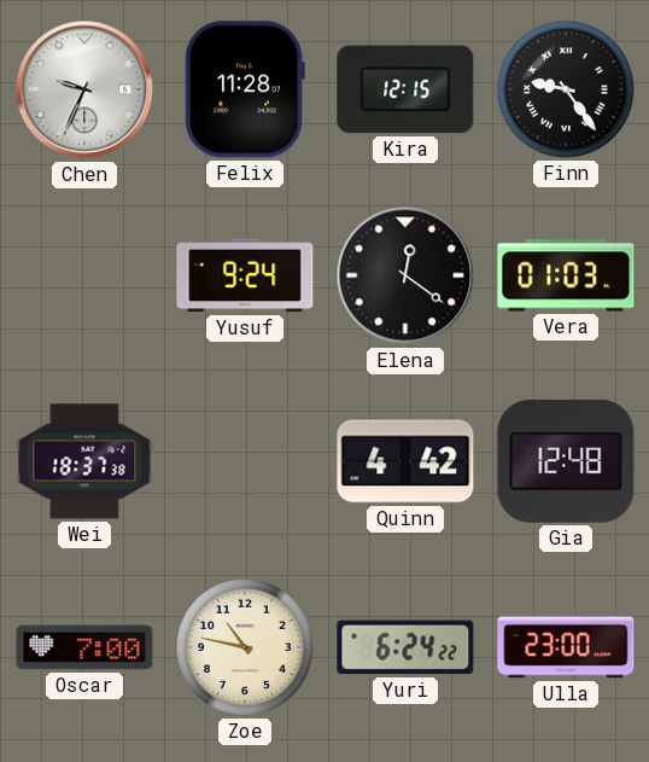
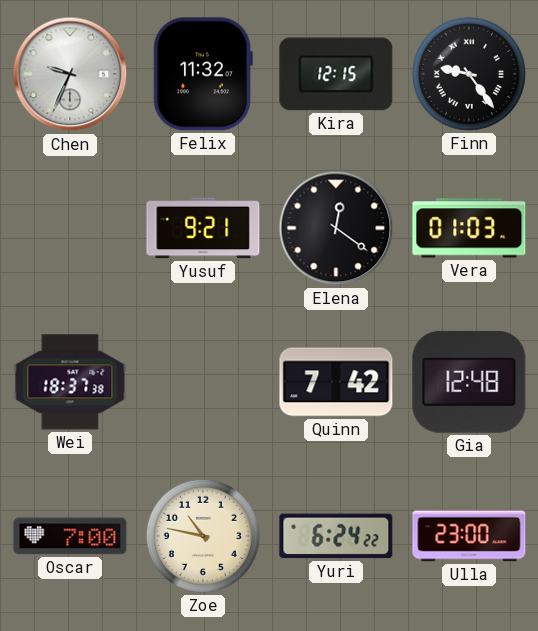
Felix: 11:28 -> 11:32
Yusuf: 9:24 -> 9:21
Quinn: 4:42 -> 7:42
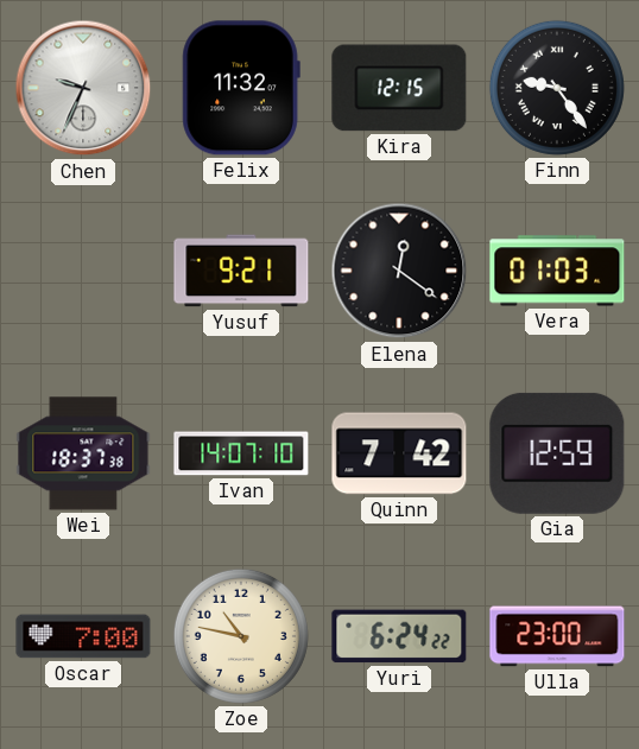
Ivan: none -> 14:07
Gia: 12:48 -> 12:59
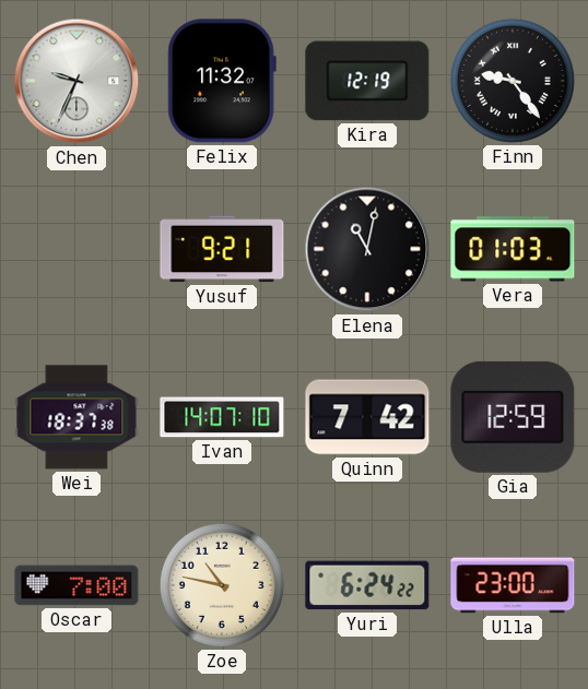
Kira: 12:15 -> 12:19
Elena: 12:21 -> 11:02
